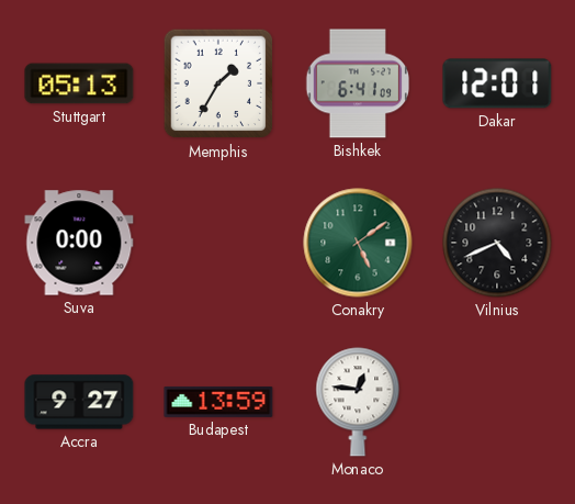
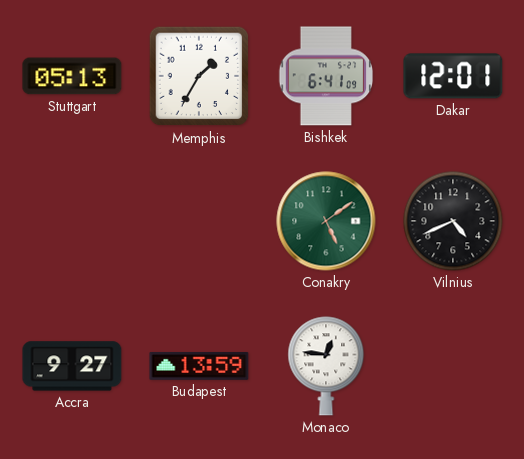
Suva: 0:00 -> none
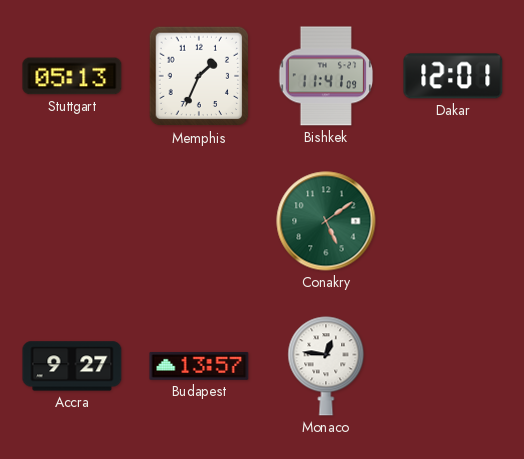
Memphis: 1:35 -> 1:34
Bishkek: 6:41 -> 11:41
Vilnius: 4:41 -> none
Budapest: 13:59 -> 13:57
